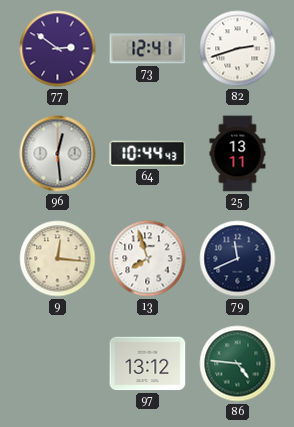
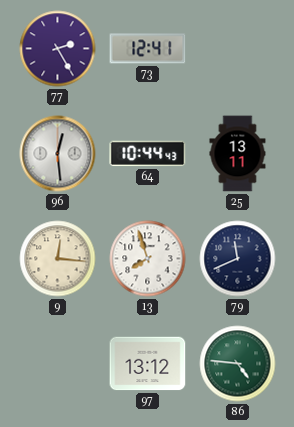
77: 2:51 -> 2:25
82: 2:42 -> none
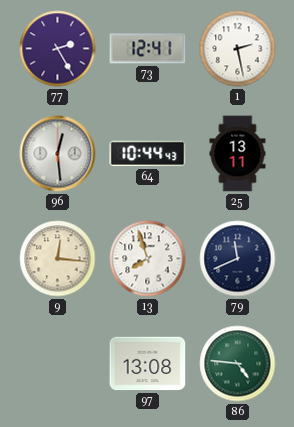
1: none -> 2:28
97: 13:12 -> 13:08
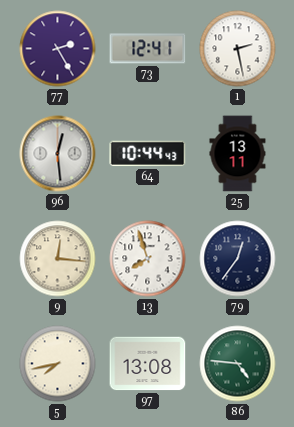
79: 11:41 -> 12:36
5: none -> 7:43
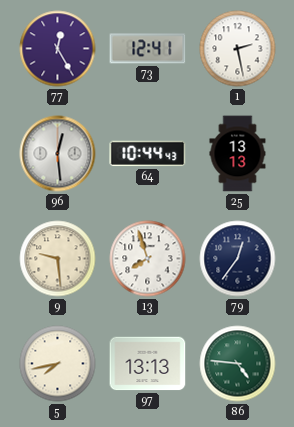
77: 2:25 -> 12:25
25: 13:11 -> 13:13
9: 12:16 -> 9:29
97: 13:08 -> 13:13
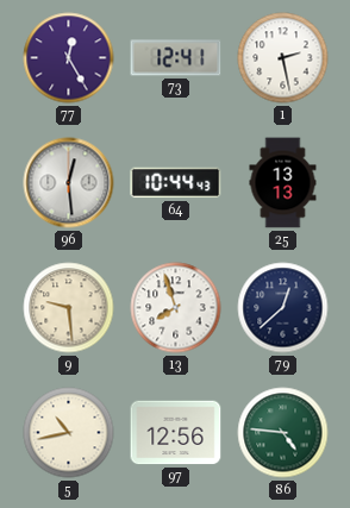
79: 12:36 -> 12:38
5: 7:43 -> 10:43
97: 13:13 -> 12:56
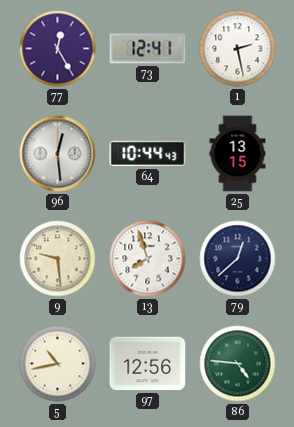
25: 13:13 -> 13:15
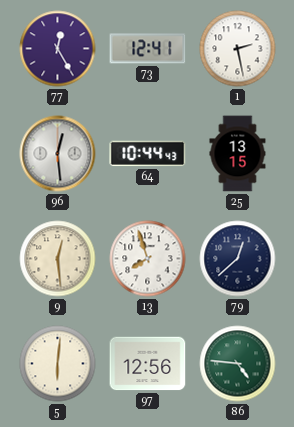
9: 9:29 -> 12:29
5: 10:43 -> 6:01
